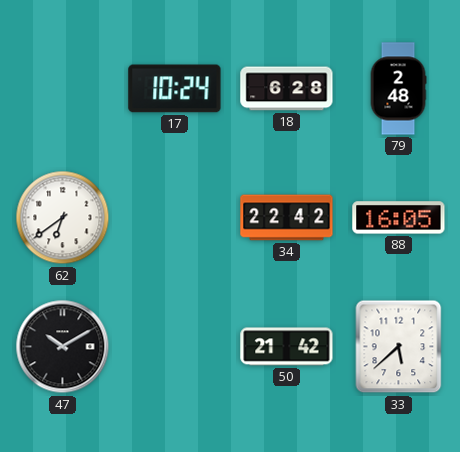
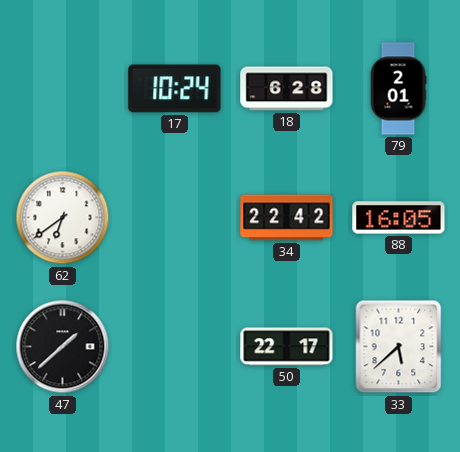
79: 2:48 -> 2:01
47: 10:10 -> 1:38
50: 21:42 -> 22:17
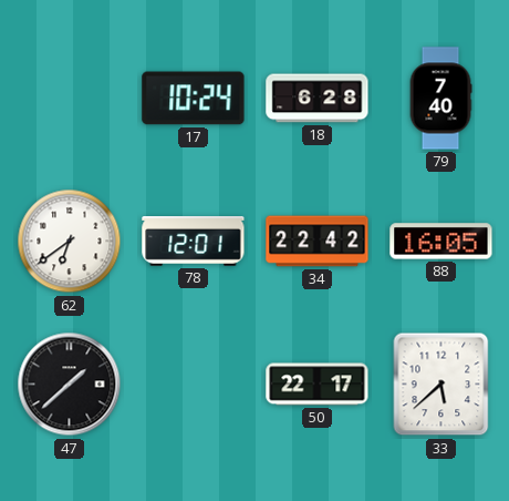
79: 2:01 -> 7:40
78: none -> 12:01
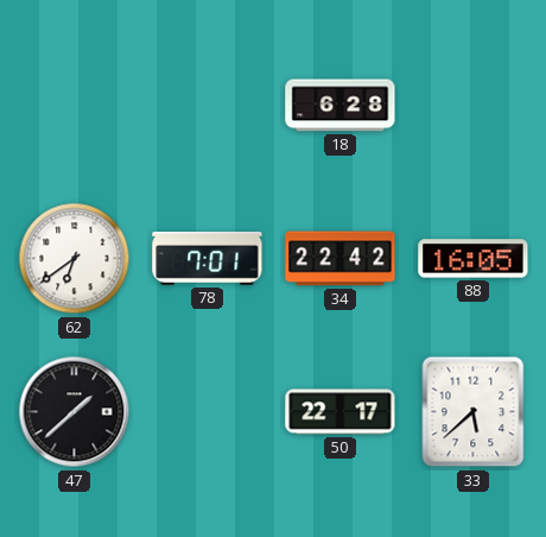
17: 10:24 -> none
79: 7:40 -> none
78: 12:01 -> 7:01
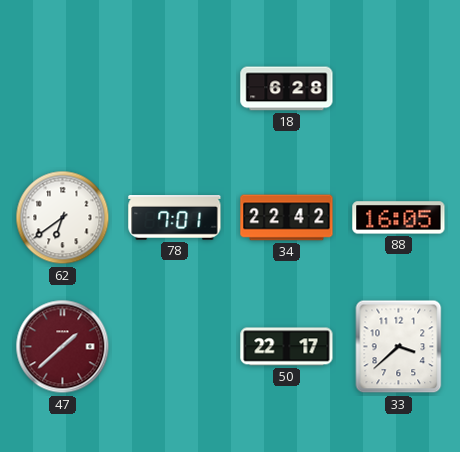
47 dial: black -> burgundy
33: 5:38 -> 3:38
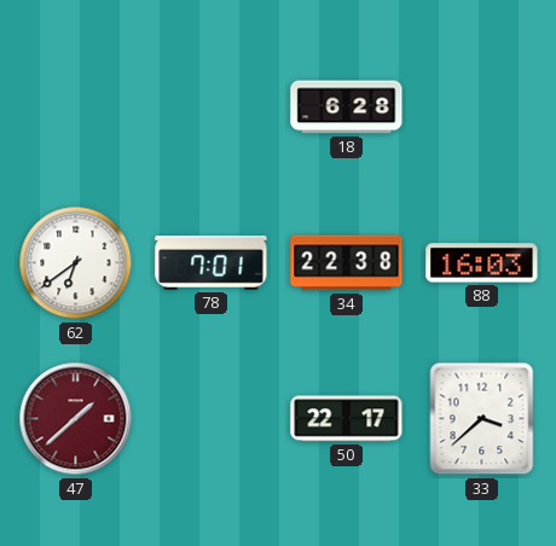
34: 22:42 -> 22:38
88: 16:05 -> 16:03
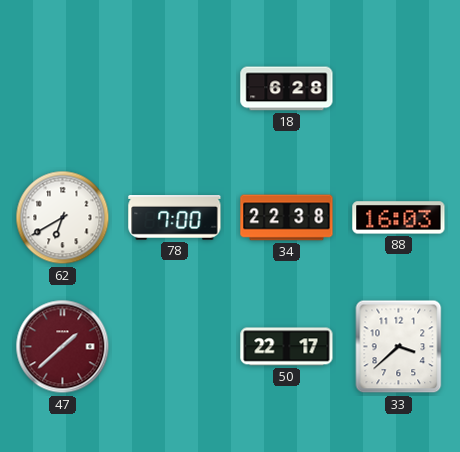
62: 6:39 -> 6:40
78: 7:01 -> 7:00
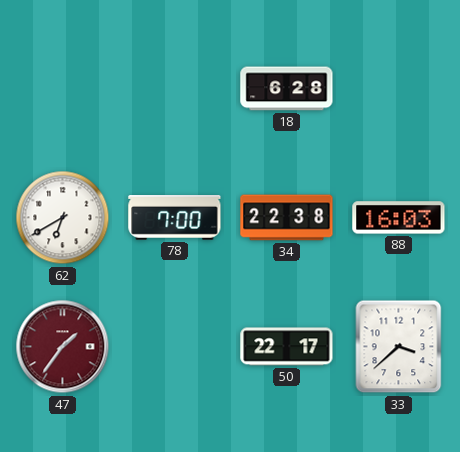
47: 1:38 -> 1:36
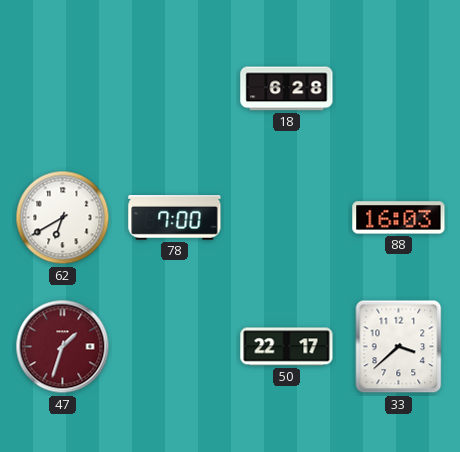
34: 22:38 -> none
47: 1:36 -> 1:33
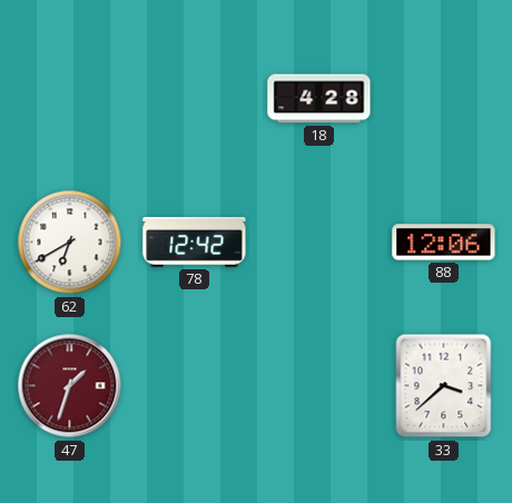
18: 6:28 -> 4:28
78: 7:00 -> 12:42
88: 16:03 -> 12:06
50: 22:17 -> none
